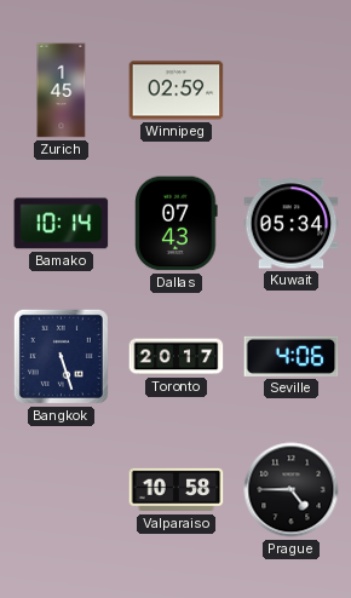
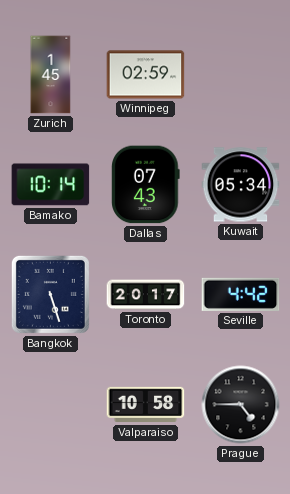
Seville: 4:06 -> 4:42
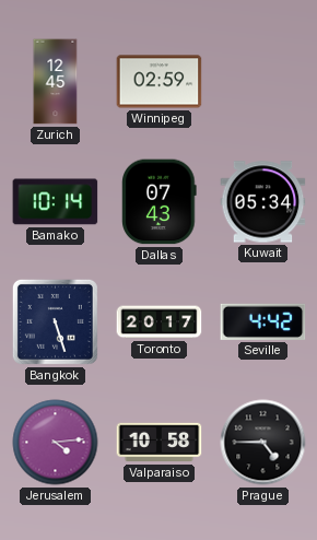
Zurich: 1:45 -> 12:45
Jerusalem: none -> 4:14
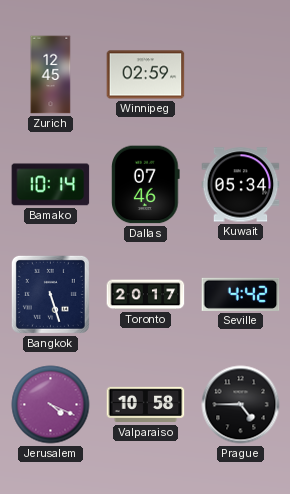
Dallas: 07:43 -> 07:46
Jerusalem: 4:14 -> 4:19
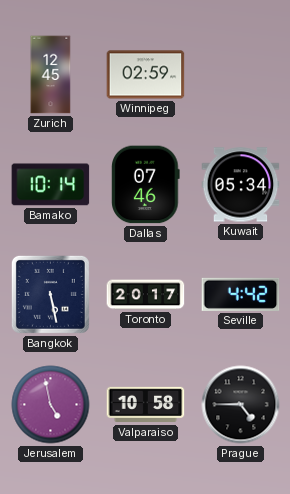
Bangkok: 5:27 -> 5:28
Jerusalem: 4:19 -> 4:58
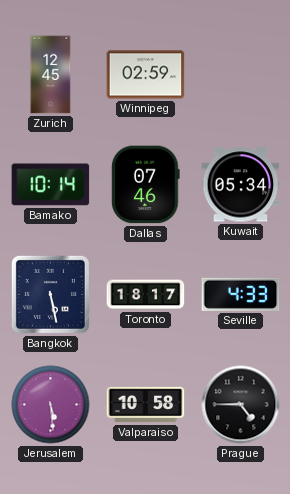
Toronto: 20:17 -> 18:17
Seville: 4:42 -> 4:33
Jerusalem: 4:58 -> 5:29
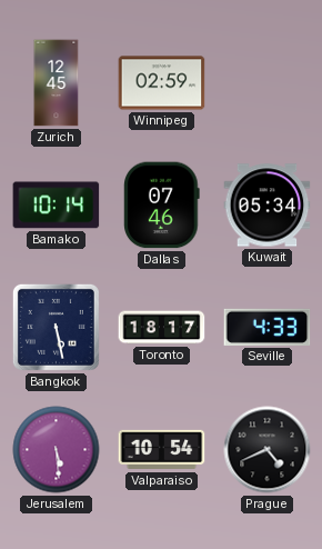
Valparaiso: 10:58 -> 10:54
Prague: 4:45 -> 4:41
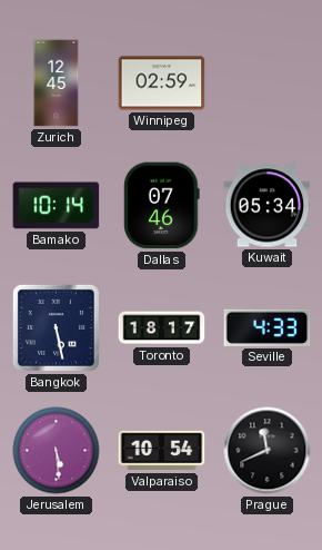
Prague: 4:41 -> 11:41
